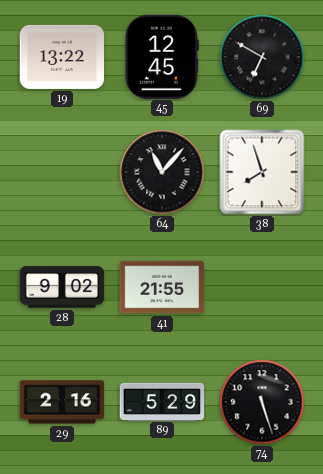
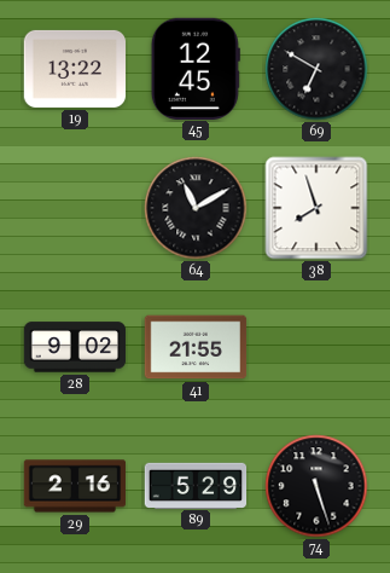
64: 11:07 -> 11:10
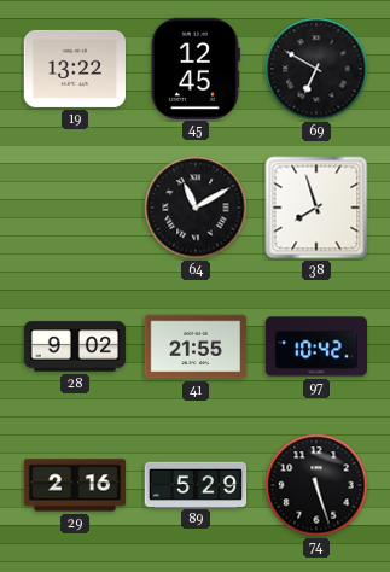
97: none -> 10:42
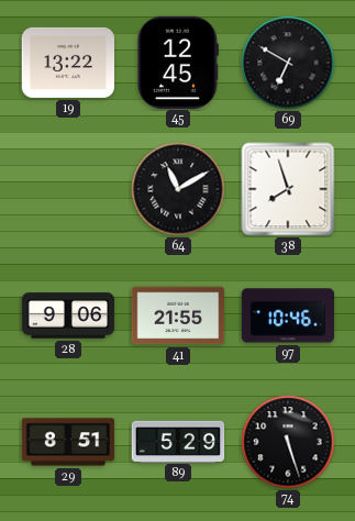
28: 9:02 -> 9:06
97: 10:42 -> 10:46
29: 2:16 -> 8:51
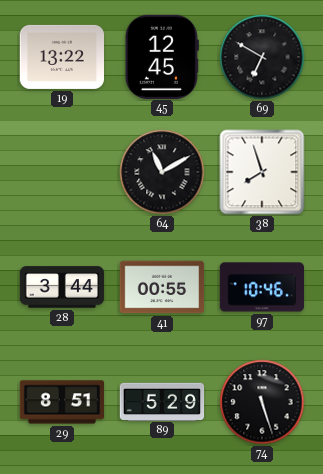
28: 9:06 -> 3:44
41: 21:55 -> 00:55
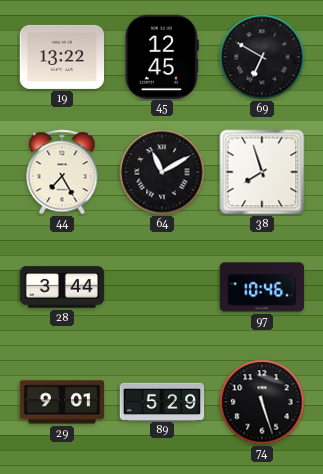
44: none -> 7:25
41: 00:55 -> none
29: 8:51 -> 9:01
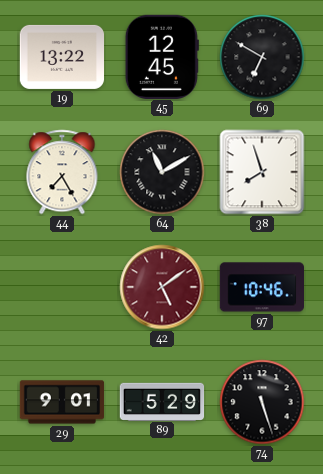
28: 3:44 -> none
42: none -> 5:09
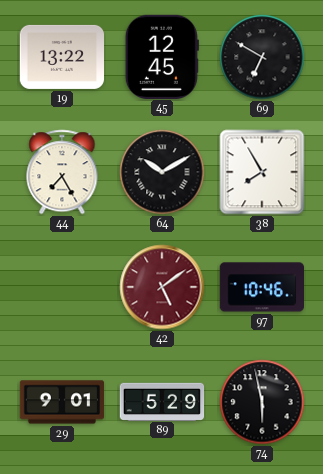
64: 11:10 -> 10:10
38: 7:57 -> 7:55
74: 5:27 -> 5:58
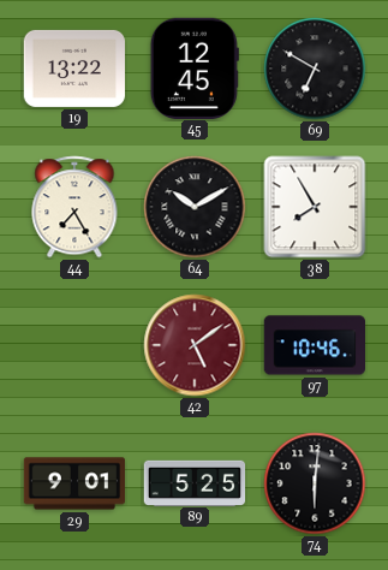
89: 5:29 -> 5:25
74: 5:58 -> 6:01
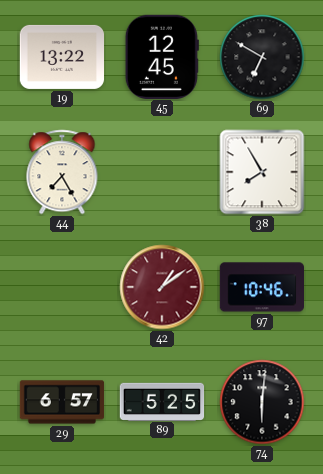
64: 10:10 -> none
42: 5:09 -> 1:09
29: 9:01 -> 6:57
